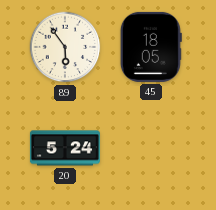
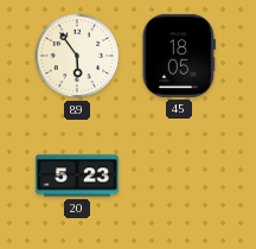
20: 5:24 -> 5:23
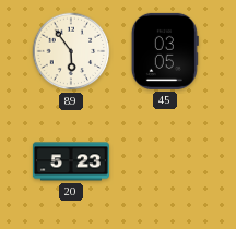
45: 18:05 -> 03:05
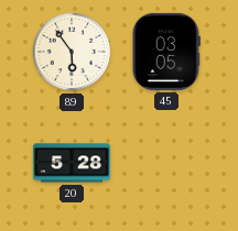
20: 5:23 -> 5:28
